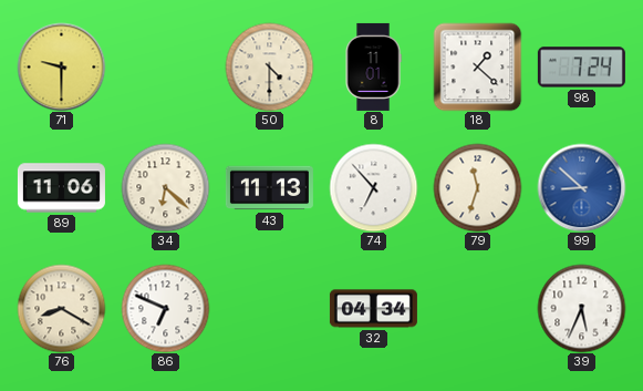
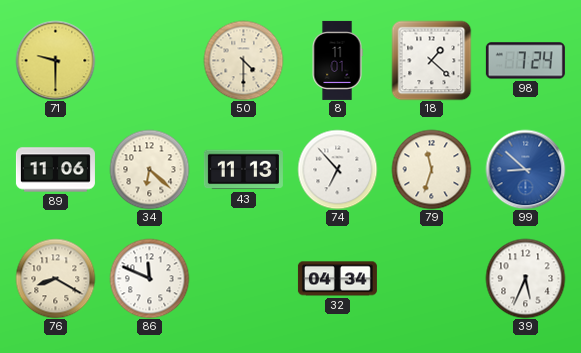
86: 6:49 -> 11:49
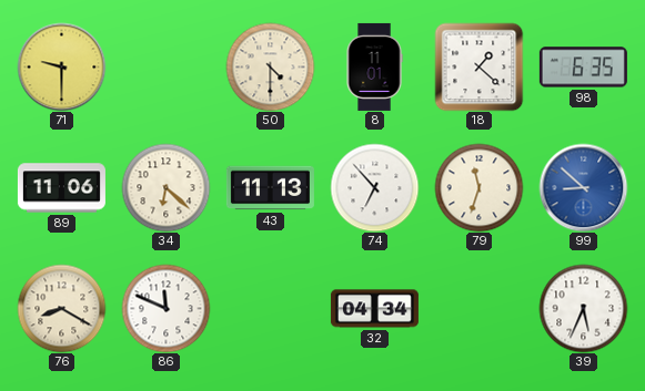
98: 7:24 -> 6:35
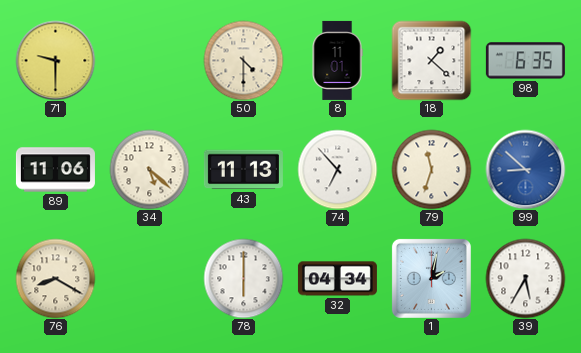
34: 6:22 -> 5:22
86: 11:49 -> none
78: none -> 6:00
1: none -> 2:02
39: 5:34 -> 5:35
